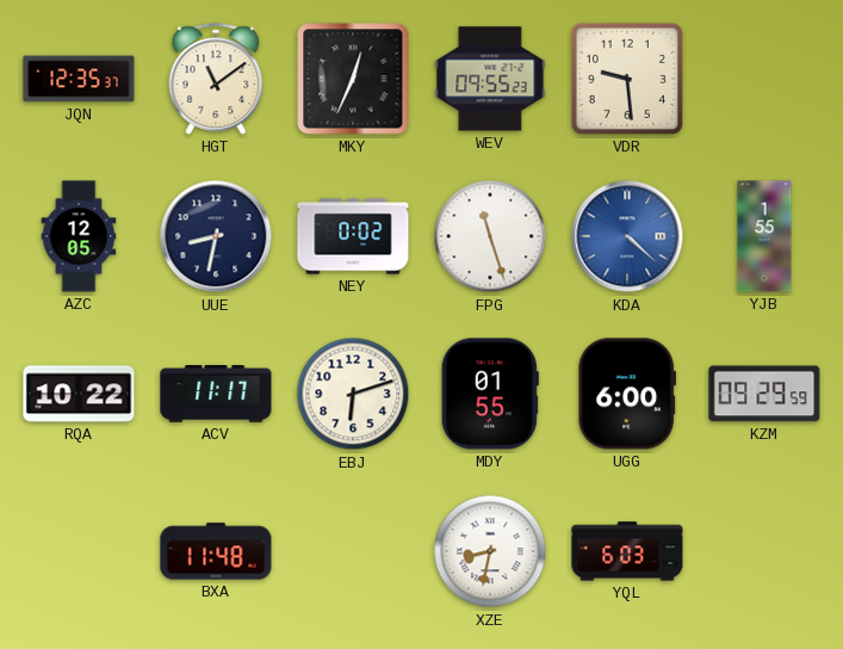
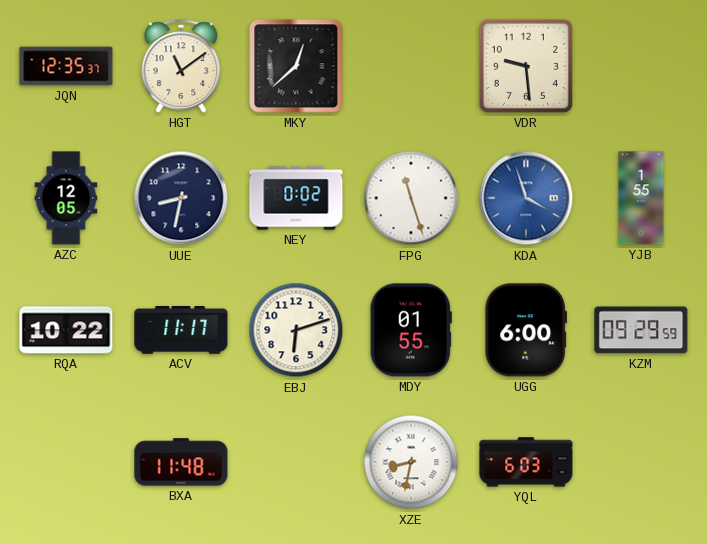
MKY: 12:34 -> 12:38
WEV: 09:55 -> none
KDA: 4:22 -> 3:57
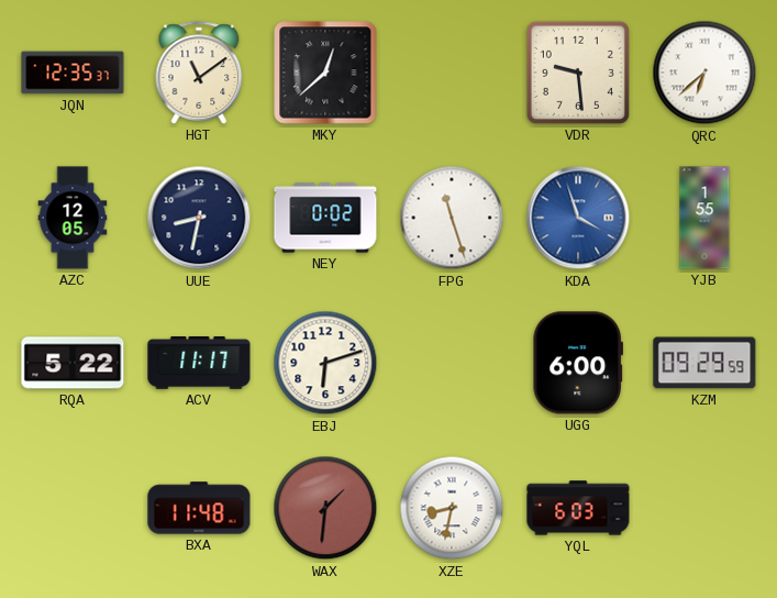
QRC: none -> 6:38
RQA: 10:22 -> 5:22
MDY: 01:55 -> none
WAX: none -> 1:31
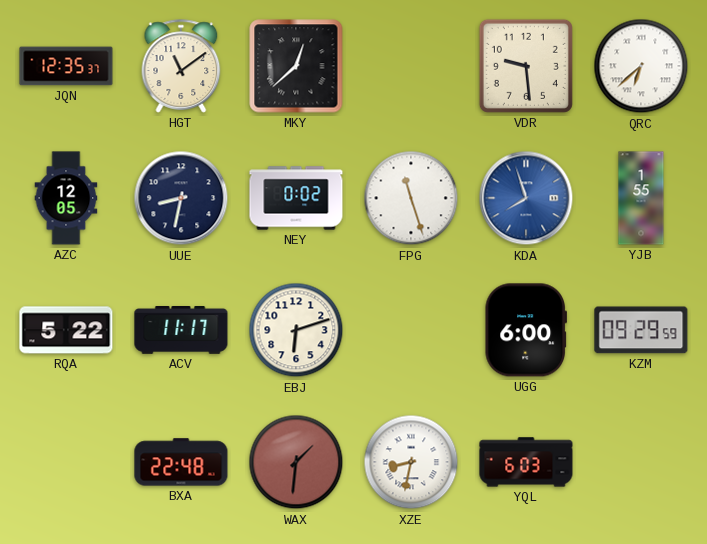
KDA: 3:57 -> 7:57
BXA: 11:48 -> 22:48
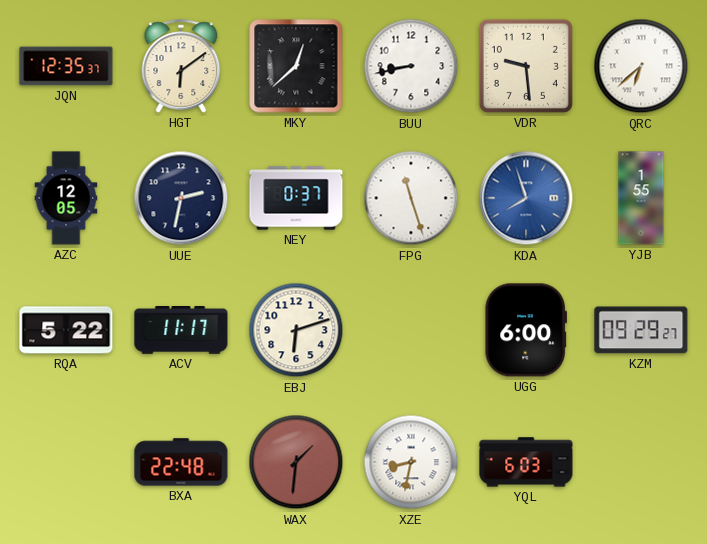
HGT: 11:09 -> 6:09
BUU: none -> 8:43
UUE: 8:32 -> 2:32
NEY: 0:02 -> 0:37
KZM: 09:29:59 -> 09:29:27
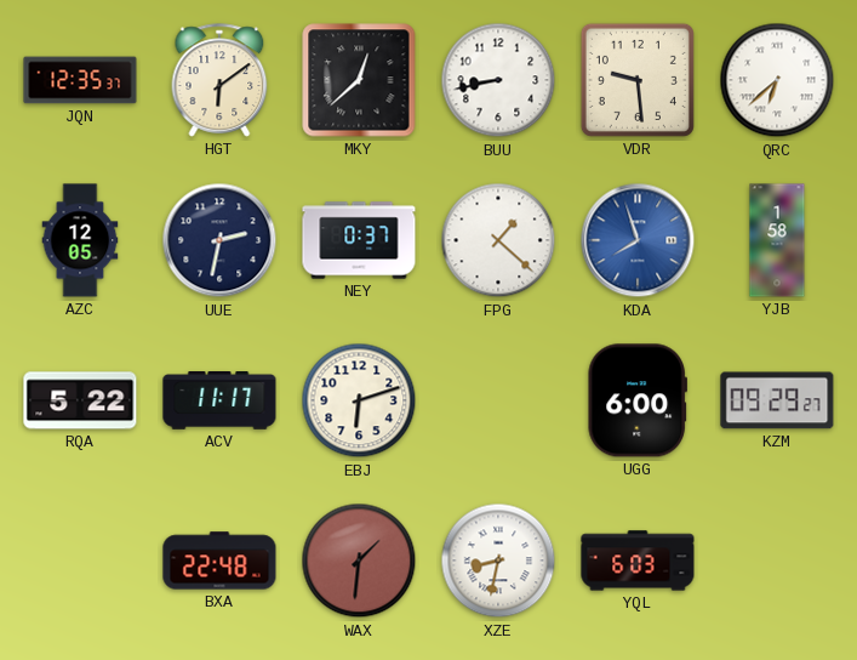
FPG: 11:27 -> 1:22
YJB: 1:55 -> 1:58
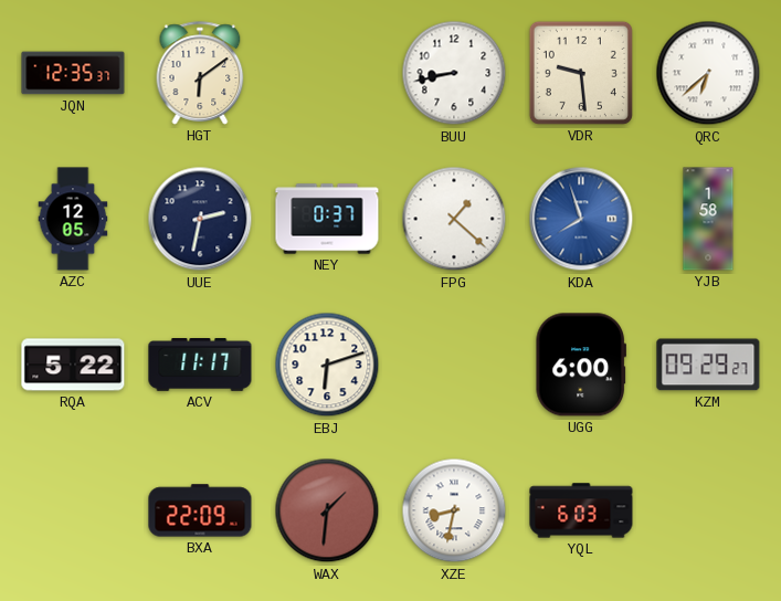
MKY: 12:38 -> none
BXA: 22:48 -> 22:09
